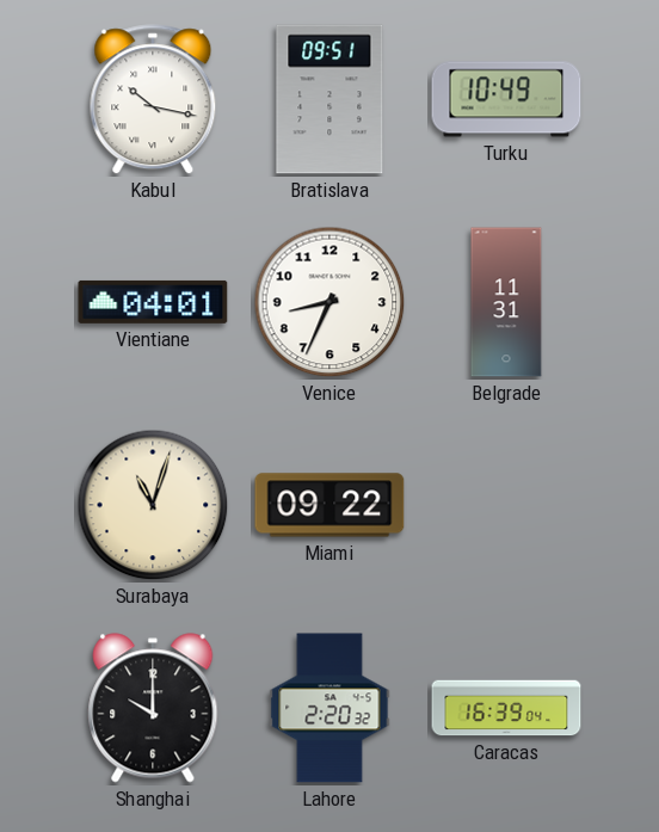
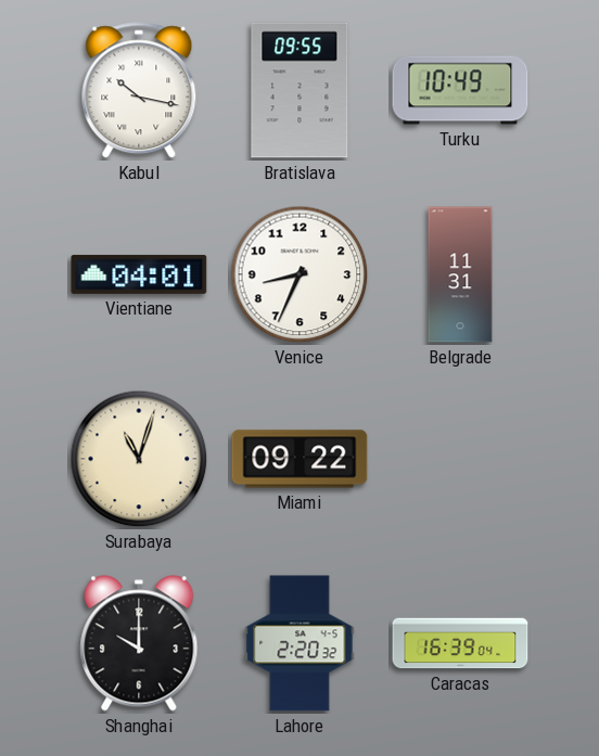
Bratislava: 09:51 -> 09:55
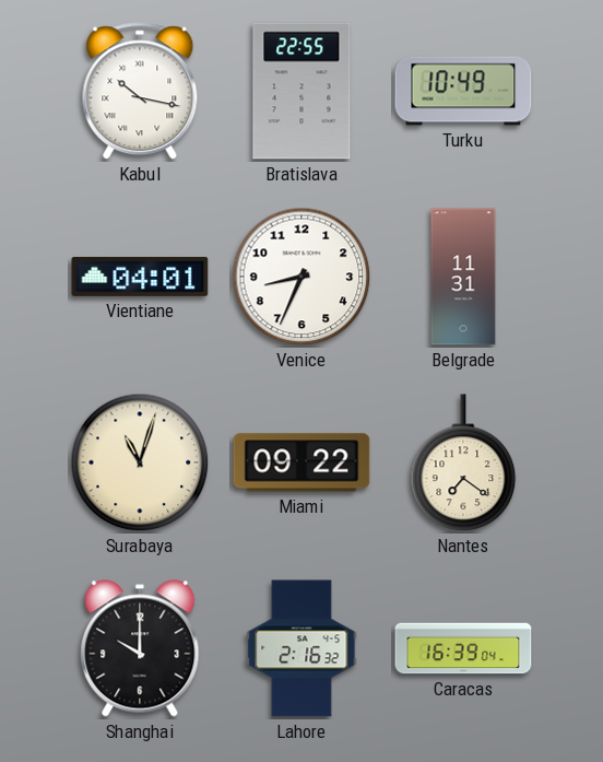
Bratislava: 09:55 -> 22:55
Nantes: none -> 7:21
Lahore: 2:20 -> 2:16
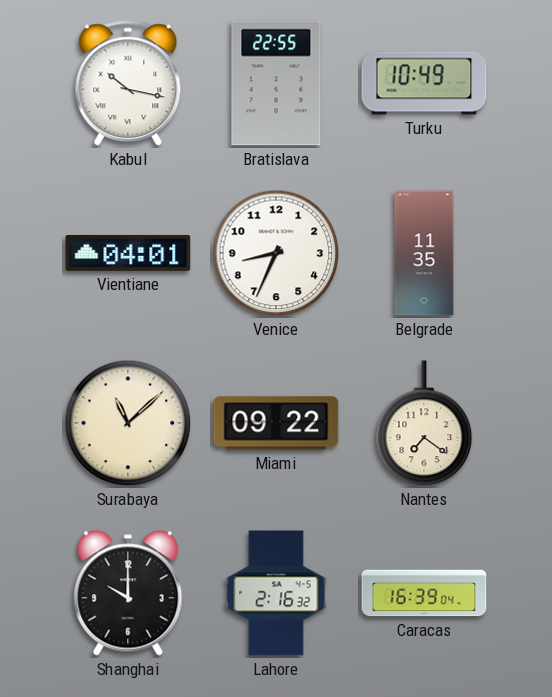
Belgrade: 11:31 -> 11:35
Surabaya: 11:03 -> 11:08
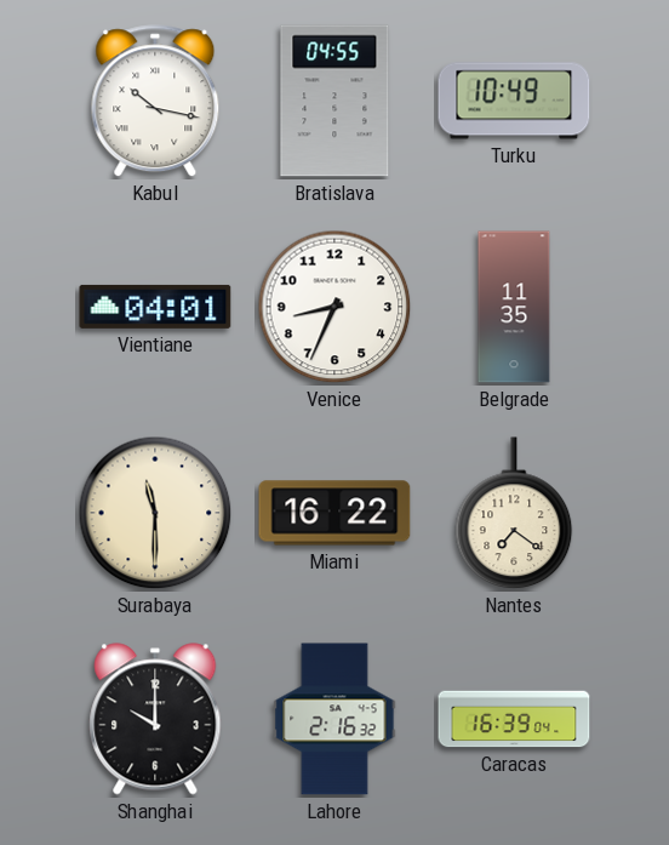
Bratislava: 22:55 -> 04:55
Surabaya: 11:08 -> 11:30
Miami: 09:22 -> 16:22
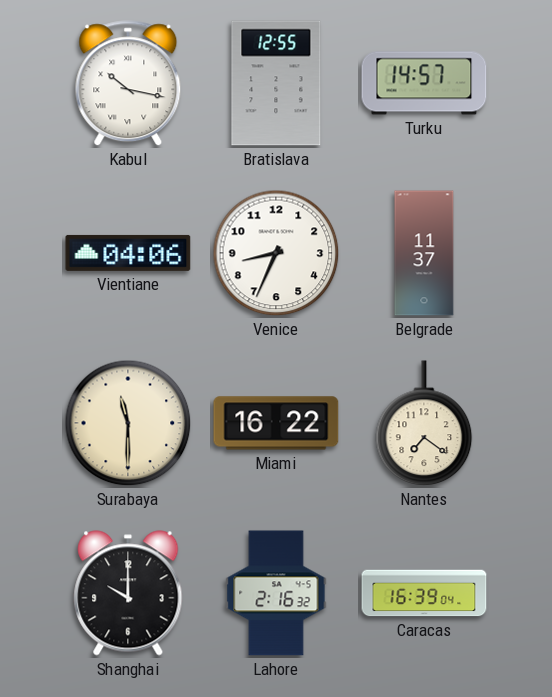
Bratislava: 04:55 -> 12:55
Turku: 10:49 -> 14:57
Vientiane: 04:01 -> 04:06
Belgrade: 11:35 -> 11:37
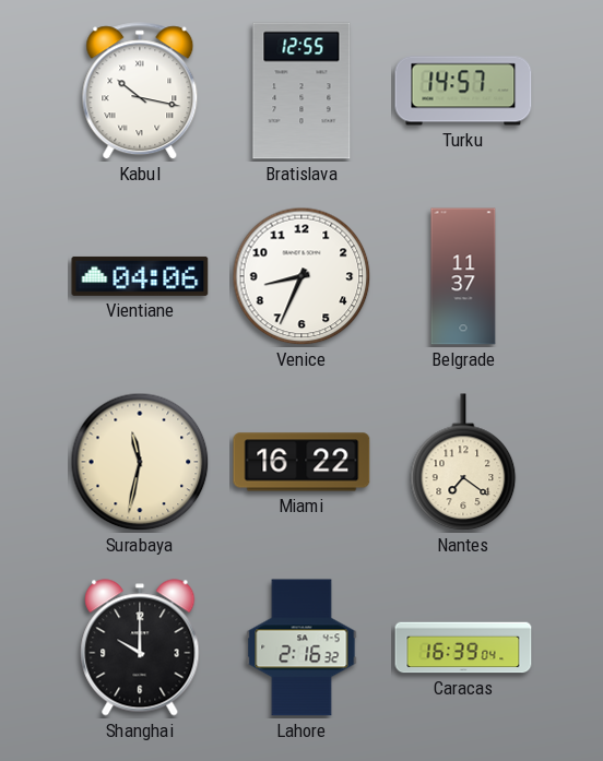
Surabaya: 11:30 -> 11:32
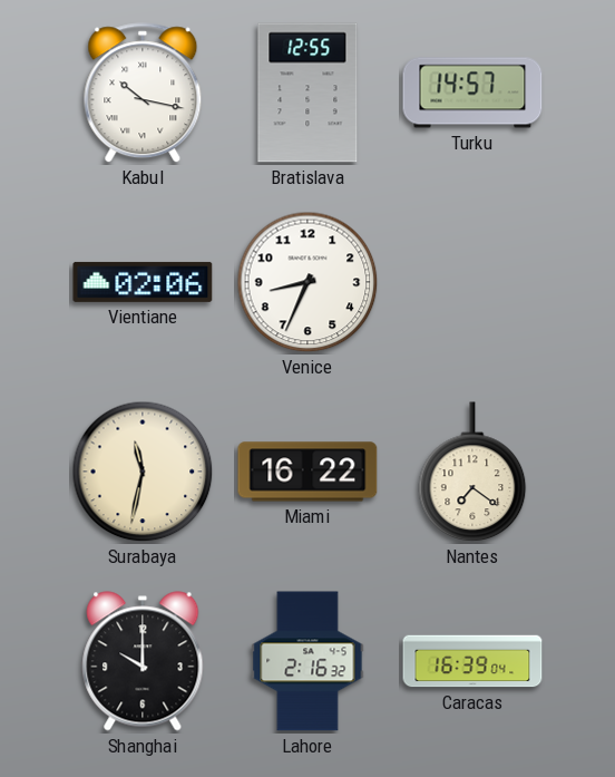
Vientiane: 04:06 -> 02:06
Belgrade: 11:37 -> none
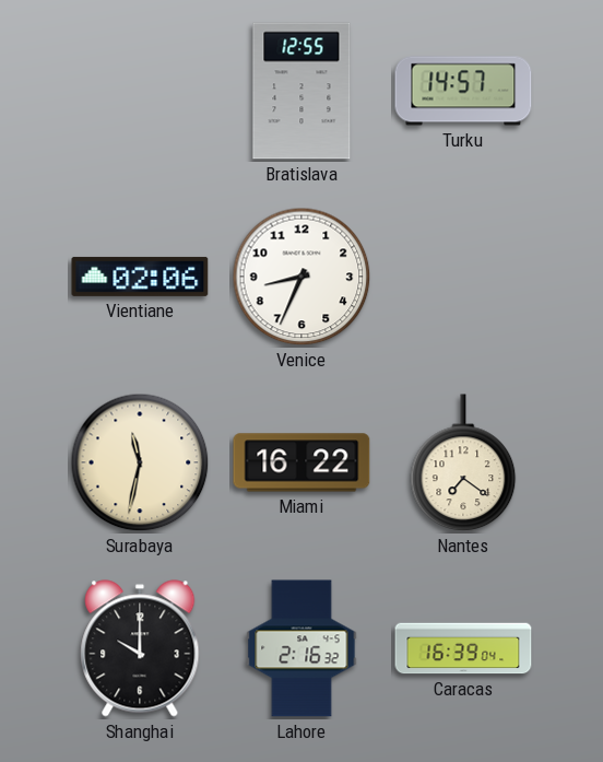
Kabul: 10:17 -> none
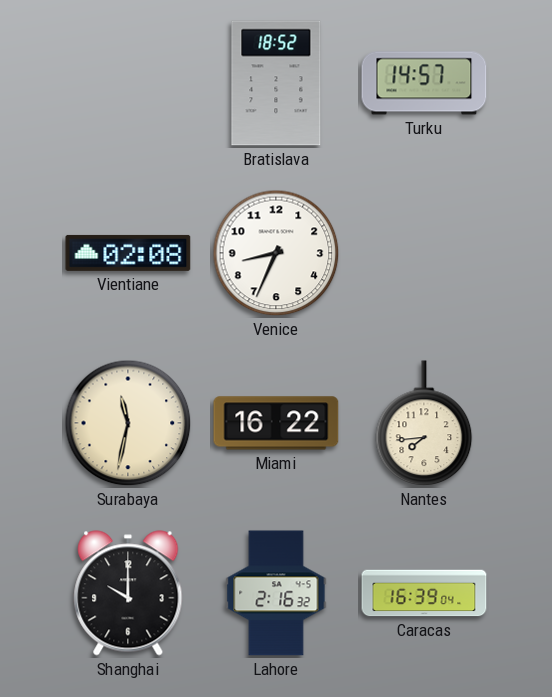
Bratislava: 12:55 -> 18:52
Vientiane: 02:06 -> 02:08
Nantes: 7:21 -> 7:44
